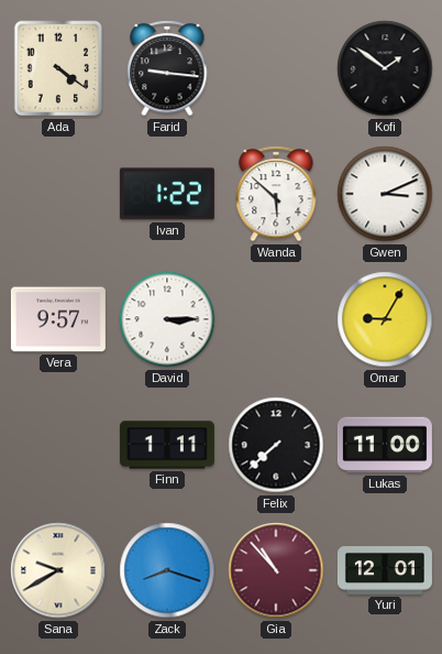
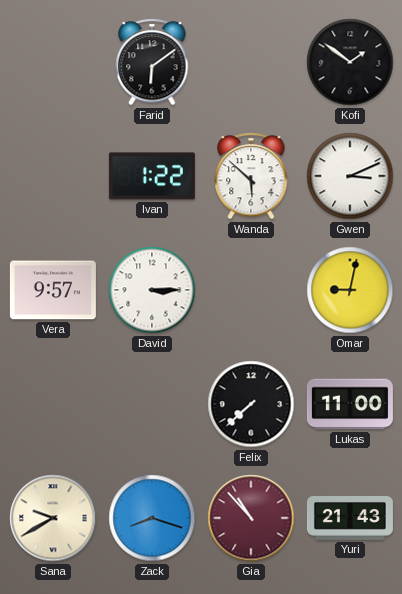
Ada: 4:21 -> none
Farid: 9:16 -> 6:09
Omar: 9:05 -> 9:02
Finn: 1:11 -> none
Yuri: 12:01 -> 21:43
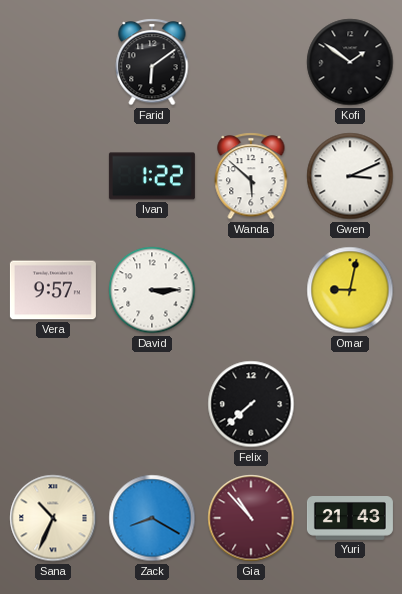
Lukas: 11:00 -> none
Sana: 9:40 -> 10:34
Zack: 8:18 -> 8:20
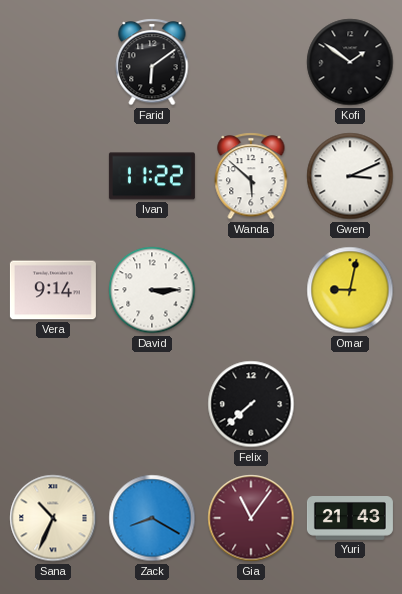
Ivan: 1:22 -> 11:22
Vera: 9:57 -> 9:14
Gia: 10:53 -> 11:06
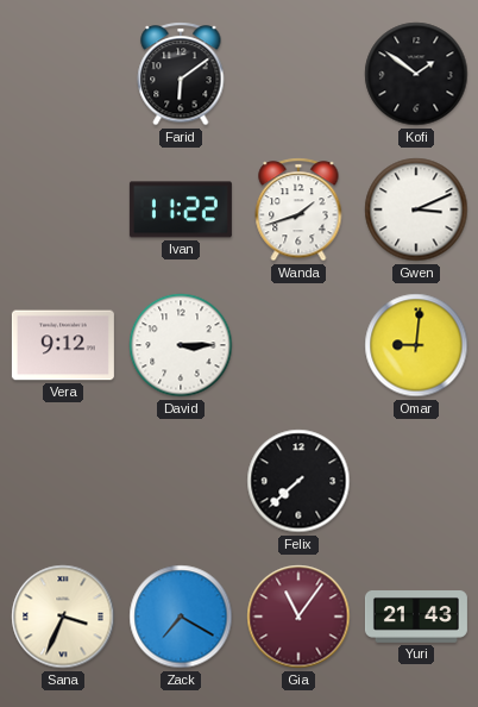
Wanda: 5:52 -> 1:42
Vera: 9:14 -> 9:12
Omar: 9:02 -> 9:01
Sana: 10:34 -> 3:34
Zack: 8:20 -> 7:20
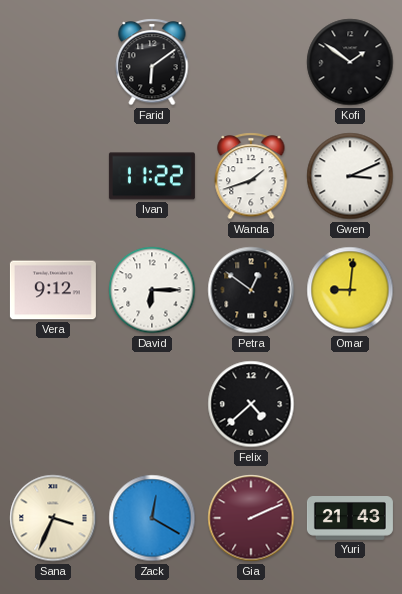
David: 3:15 -> 6:15
Petra: none -> 12:51
Felix: 7:38 -> 4:38
Zack: 7:20 -> 12:20
Gia: 11:06 -> 2:11
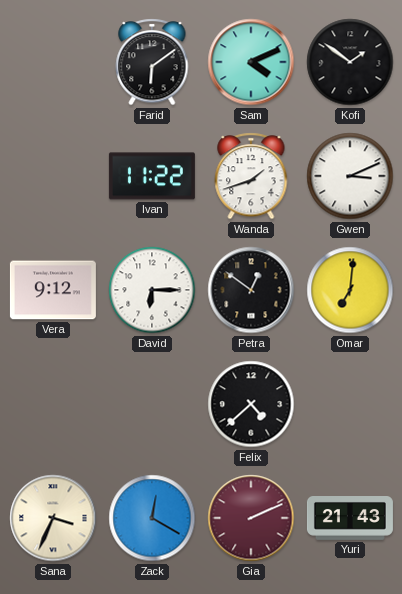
Sam: none -> 4:11
Omar: 9:01 -> 7:01
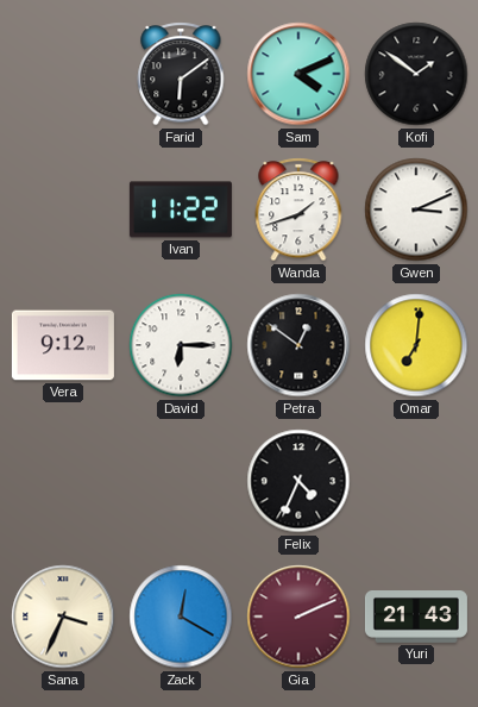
Felix: 4:38 -> 4:34
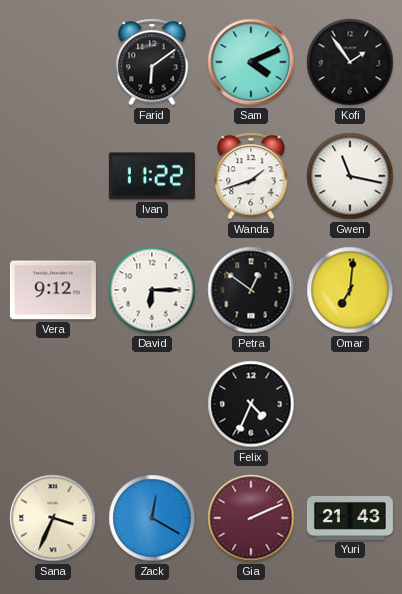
Kofi: 1:51 -> 1:54
Gwen: 3:11 -> 11:17
